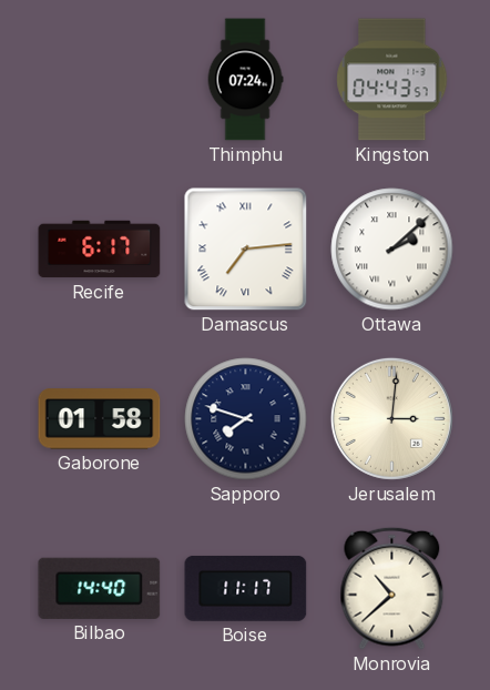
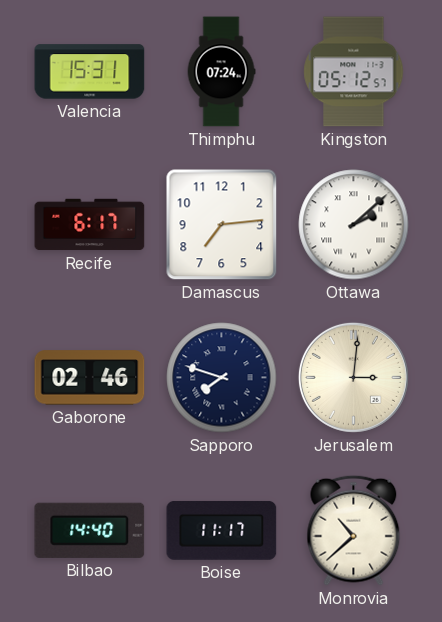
Valencia: none -> 15:31
Kingston: 04:43 -> 05:12
Damascus numerals: Roman -> Arabic
Gaborone: 01:58 -> 02:46
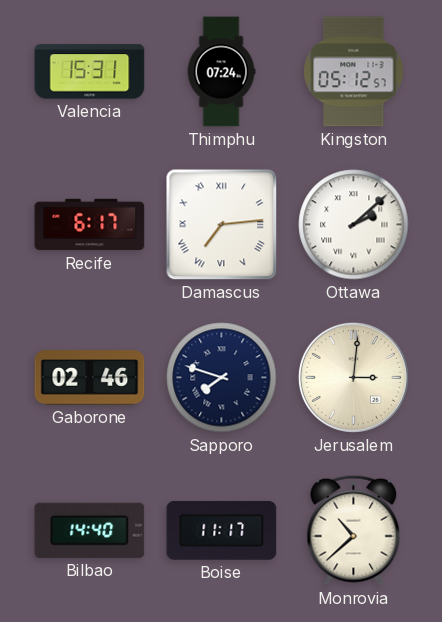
Damascus numerals: Arabic -> Roman
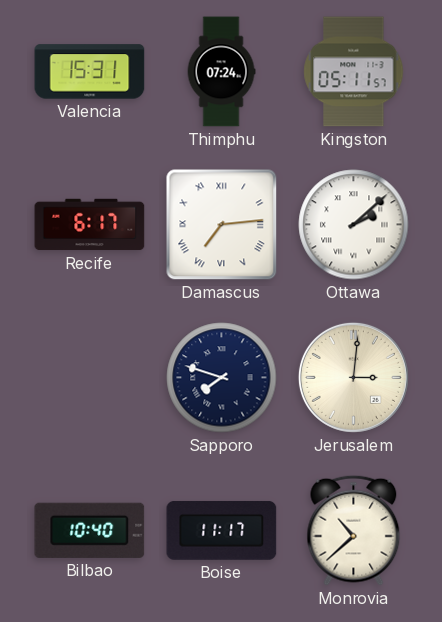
Kingston: 05:12 -> 05:11
Gaborone: 02:46 -> none
Bilbao: 14:40 -> 10:40
